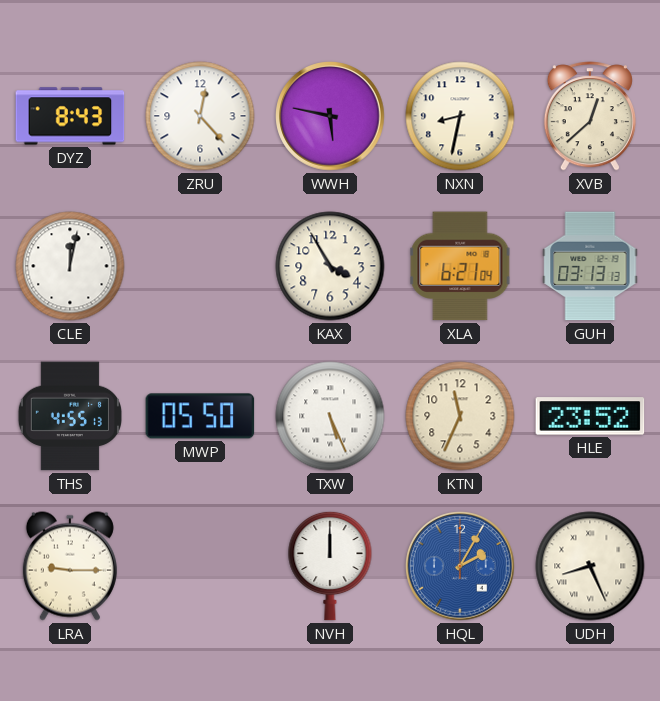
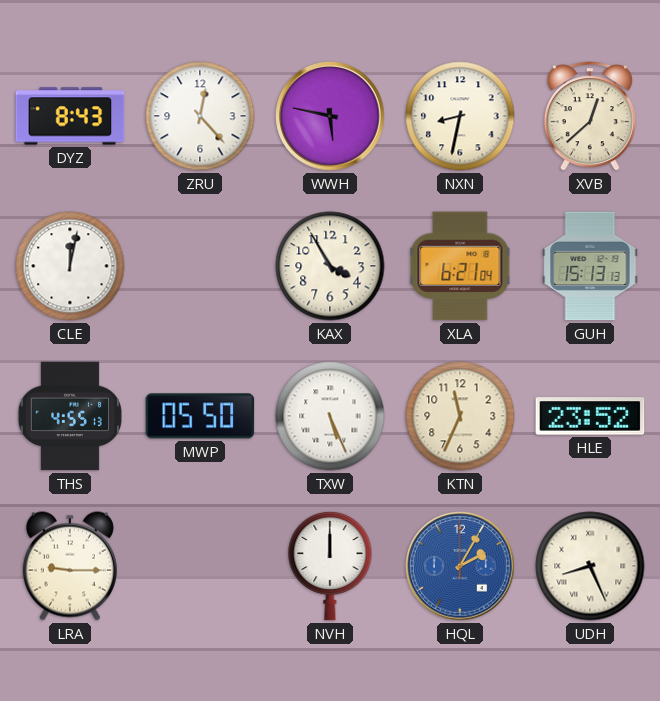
GUH: 03:13 -> 15:13
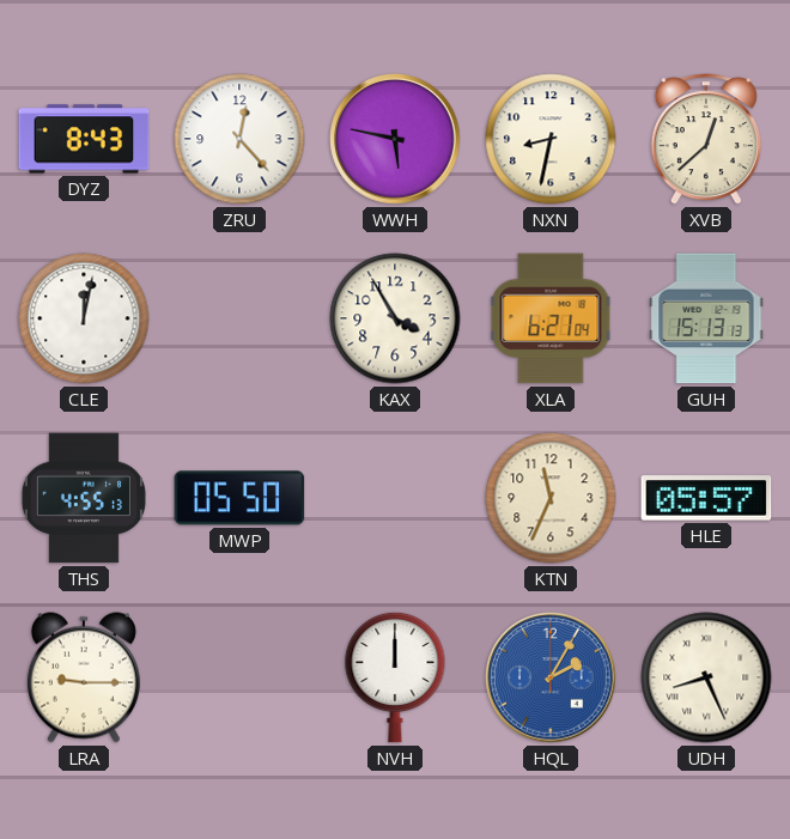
TXW: 5:26 -> none
HLE: 23:52 -> 05:57
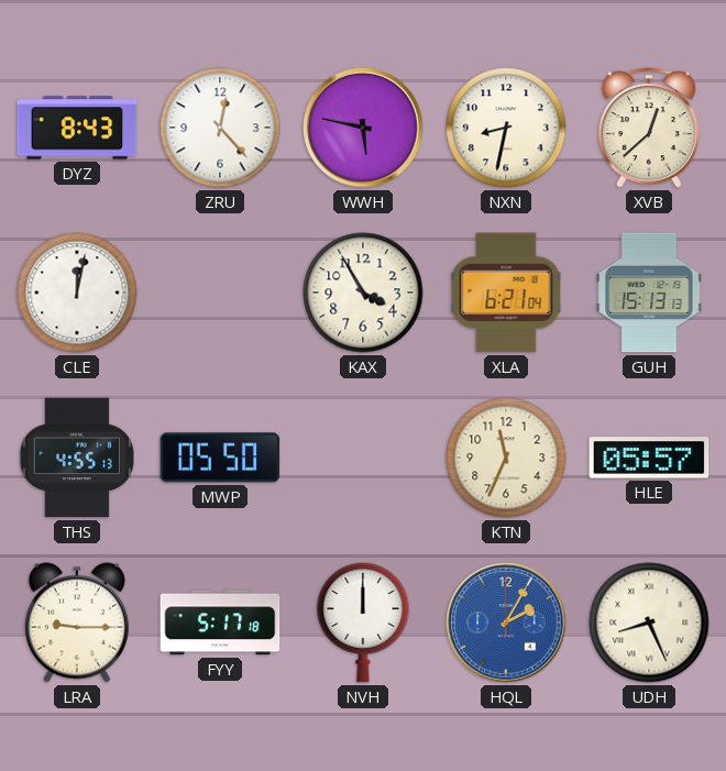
FYY: none -> 5:17
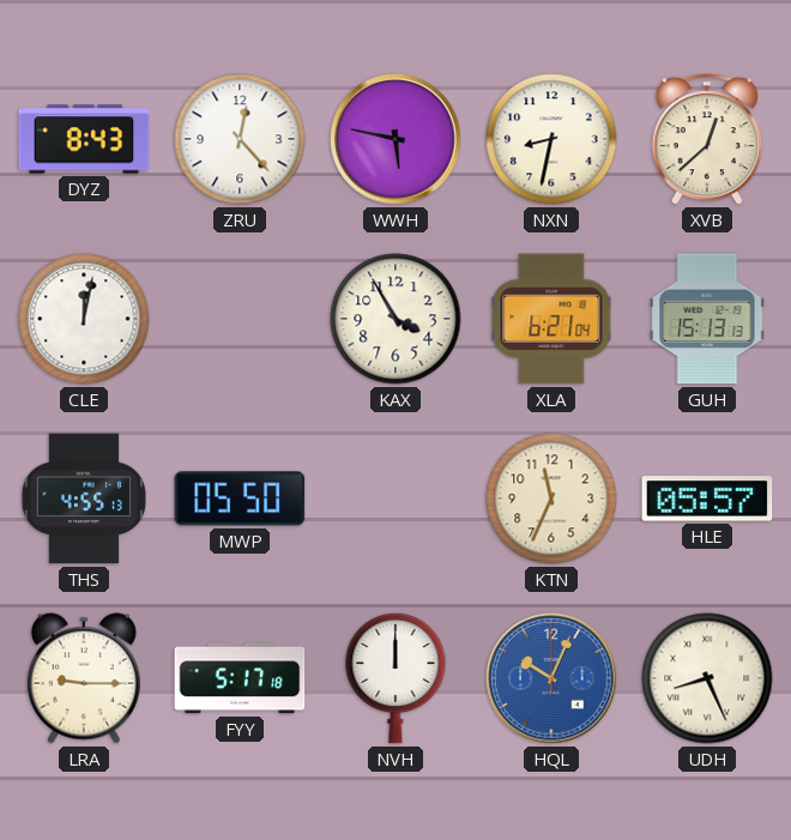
HQL: 2:05 -> 10:04
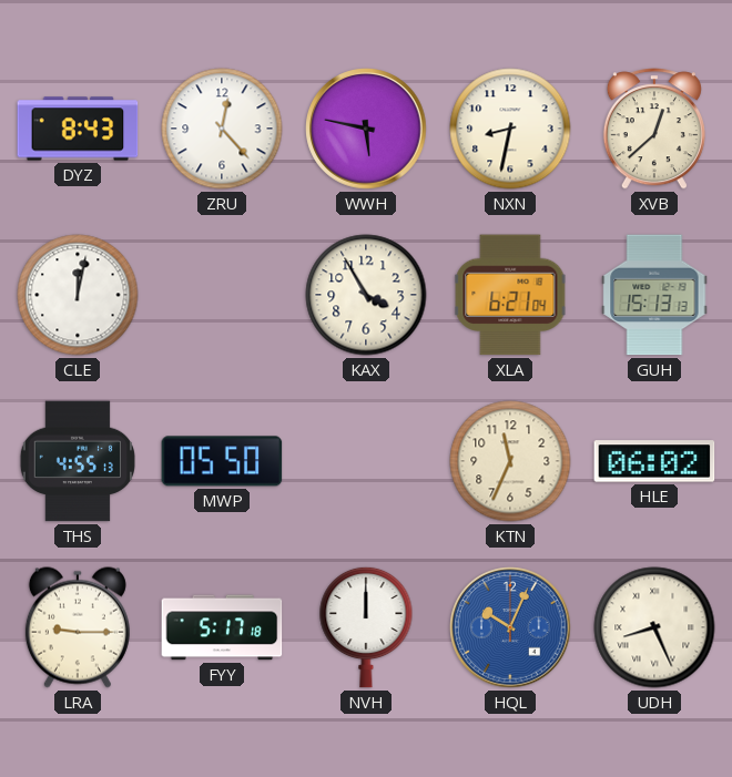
HLE: 05:57 -> 06:02
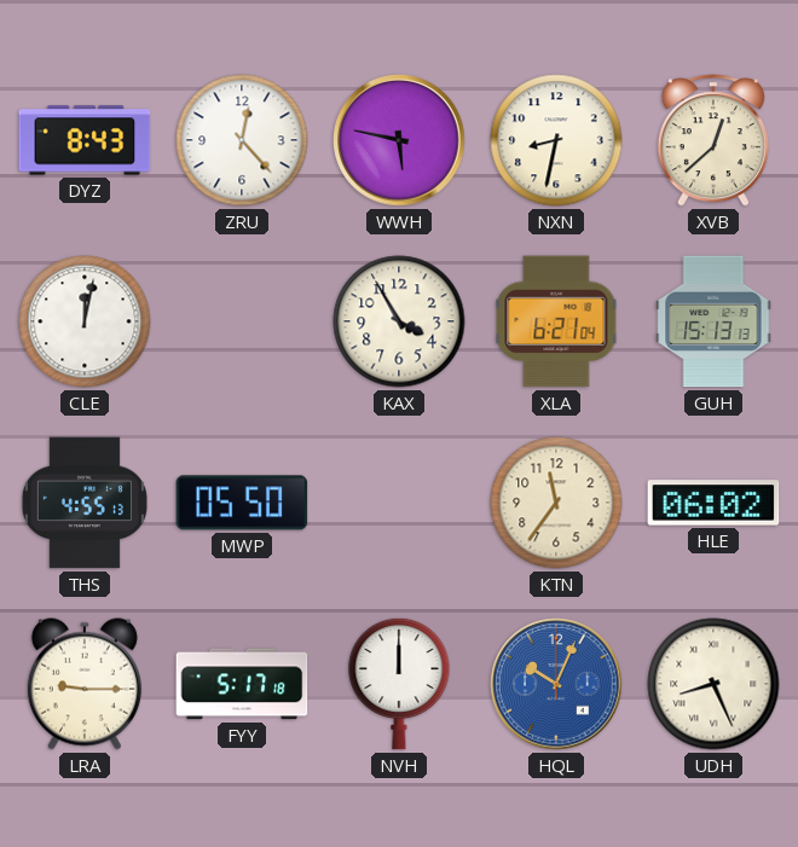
KTN: 11:34 -> 11:36
